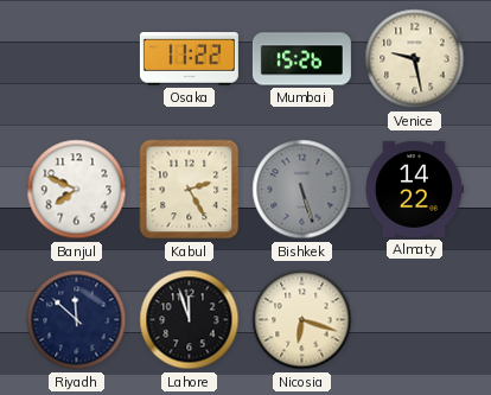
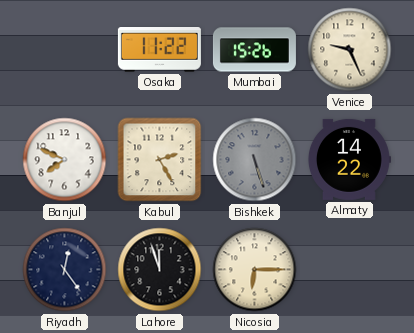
Venice: 9:28 -> 9:26
Riyadh: 11:52 -> 12:24
Nicosia: 6:18 -> 6:15
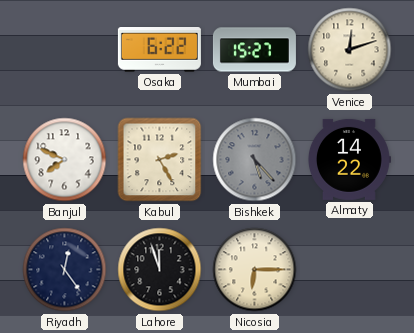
Osaka: 11:22 -> 6:22
Mumbai: 15:26 -> 15:27
Venice: 9:26 -> 12:12
Bishkek: 5:27 -> 5:23
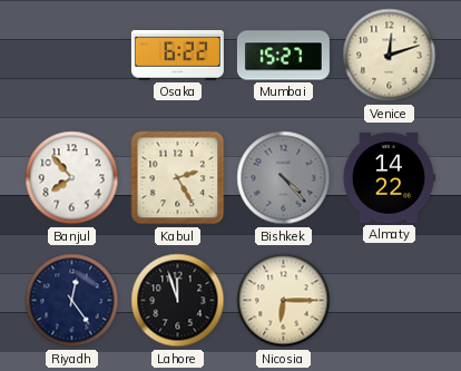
Banjul: 7:49 -> 7:53
Bishkek: 5:23 -> 4:23
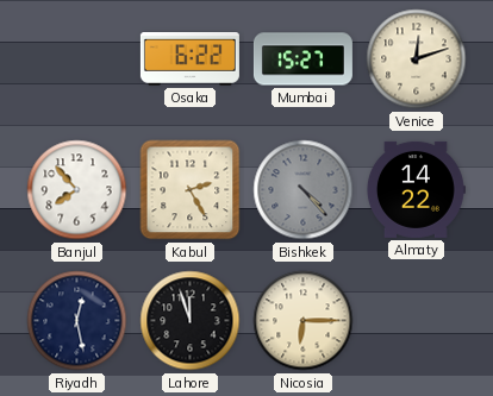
Riyadh: 12:24 -> 12:28
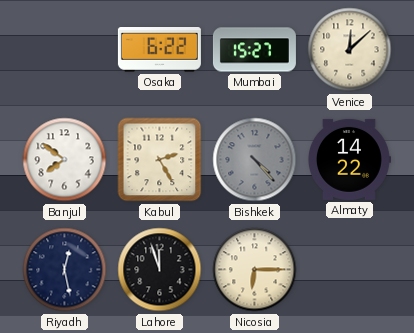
Venice: 12:12 -> 12:08
Banjul: 7:53 -> 7:51
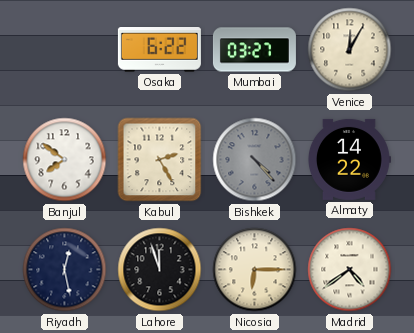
Mumbai: 15:27 -> 03:27
Venice: 12:08 -> 12:05
Madrid: none -> 4:39
